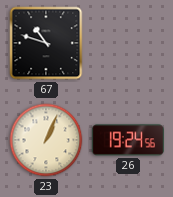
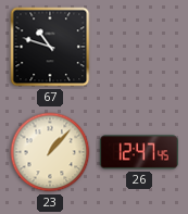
23: 1:04 -> 1:07
26: 19:24 -> 12:47
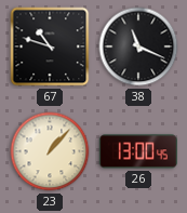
38: none -> 11:19
26: 12:47 -> 13:00
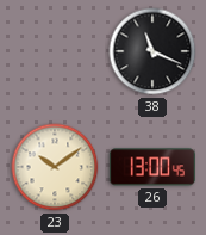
67: 10:48 -> none
23: 1:07 -> 10:09
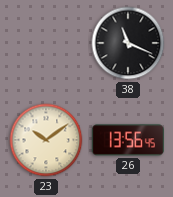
26: 13:00 -> 13:56
